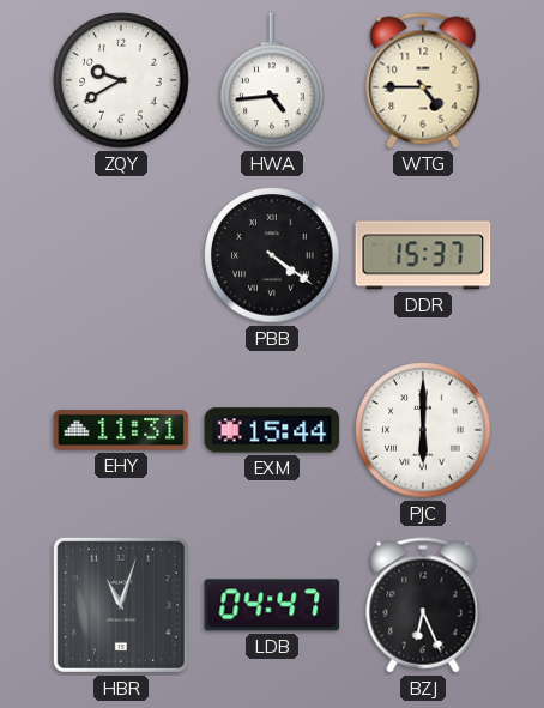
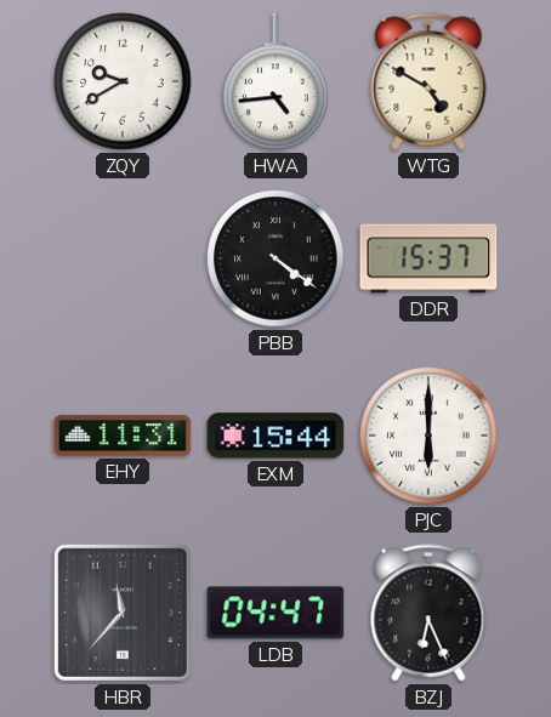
WTG: 4:45 -> 4:50
HBR: 11:03 -> 11:37
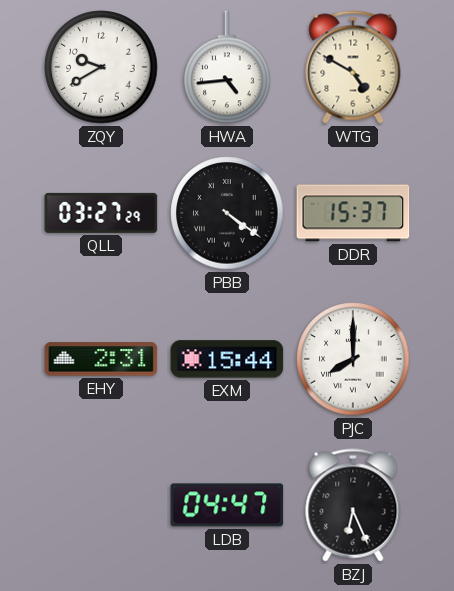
QLL: none -> 03:27
EHY: 11:31 -> 2:31
PJC: 6:00 -> 8:00
HBR: 11:37 -> none
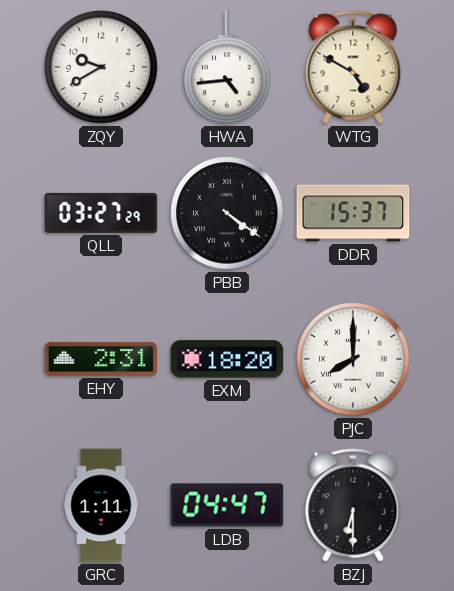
EXM: 15:44 -> 18:20
GRC: none -> 1:11
BZJ: 6:26 -> 6:30
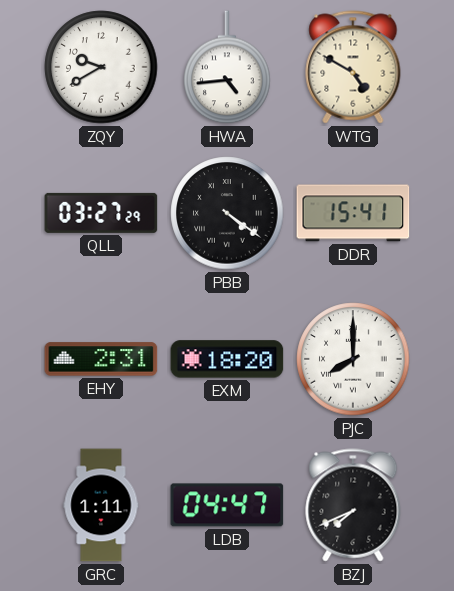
DDR: 15:37 -> 15:41
BZJ: 6:30 -> 7:41
